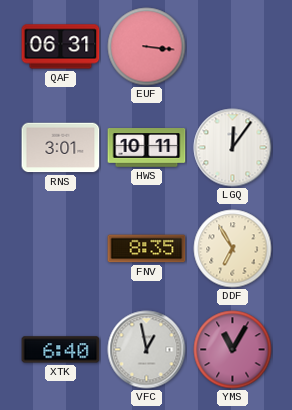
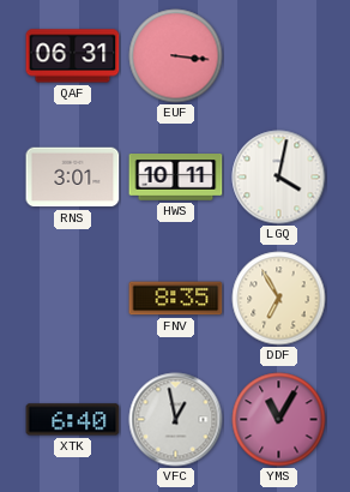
LGQ: 12:06 -> 4:02
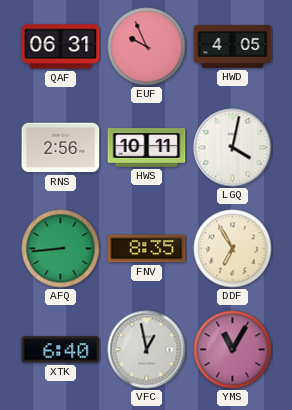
EUF: 3:16 -> 9:56
HWD: none -> 4:05
RNS: 3:01 -> 2:56
AFQ: none -> 8:44
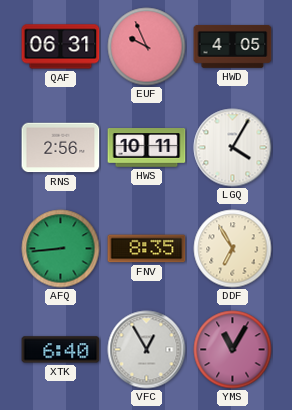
LGQ: 4:02 -> 4:05
VFC: 12:58 -> 12:55
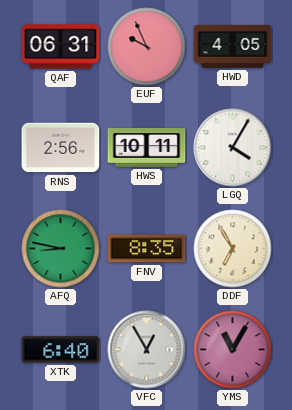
AFQ: 8:44 -> 8:47
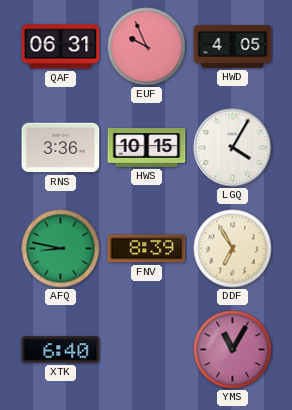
RNS: 2:56 -> 3:36
HWS: 10:11 -> 10:15
FNV: 8:35 -> 8:39
VFC: 12:55 -> none
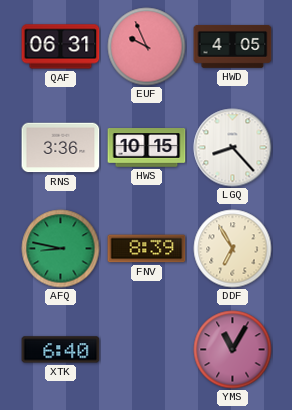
LGQ: 4:05 -> 8:23
